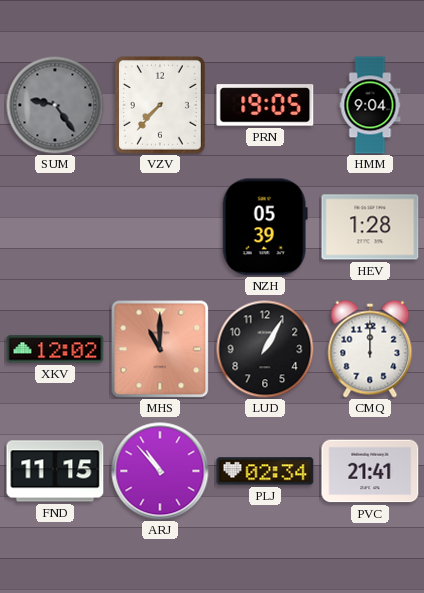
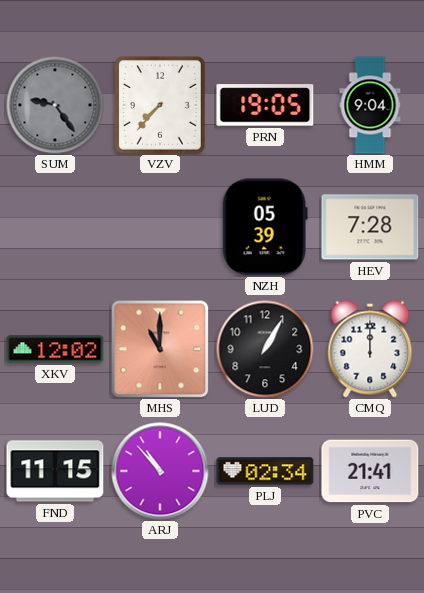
HEV: 1:28 -> 7:28
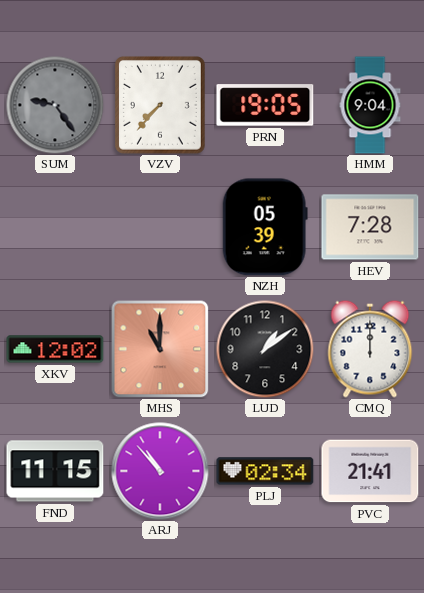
LUD: 1:05 -> 1:09
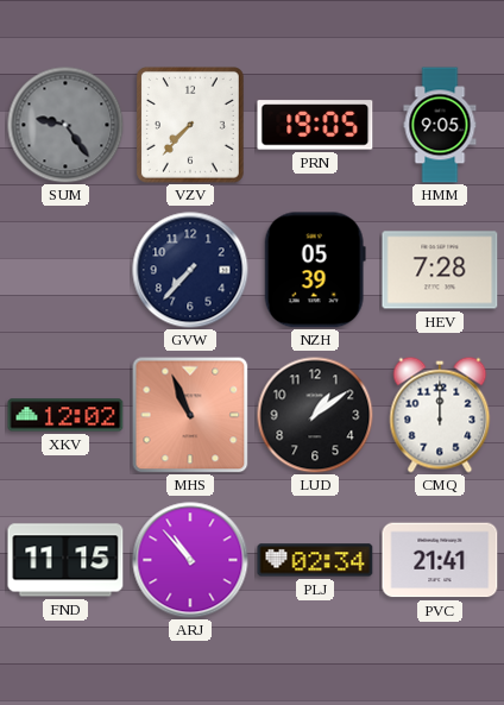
HMM: 9:04 -> 9:05
GVW: none -> 7:37
MHS: 11:00 -> 10:56
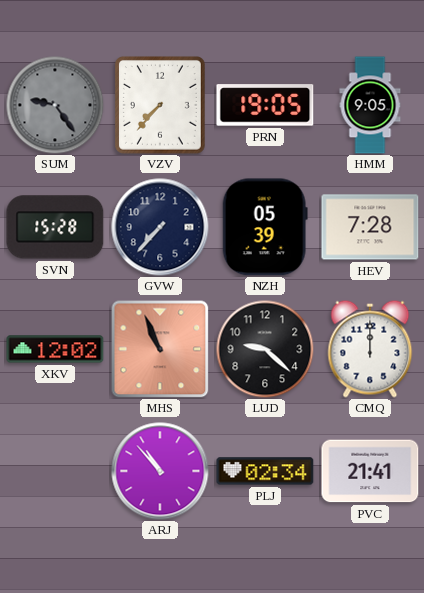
SVN: none -> 15:28
LUD: 1:09 -> 9:22
FND: 11:15 -> none
